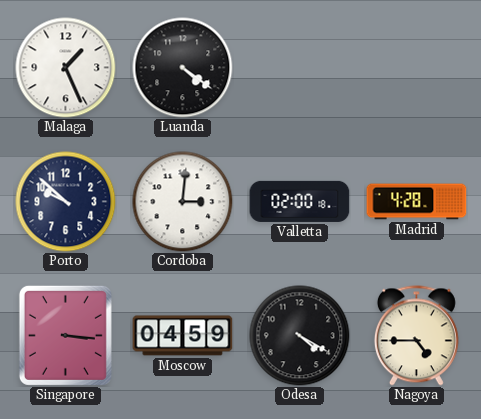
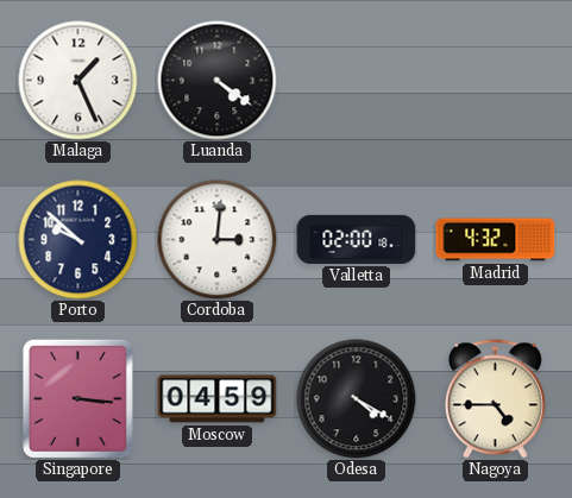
Madrid: 4:28 -> 4:32
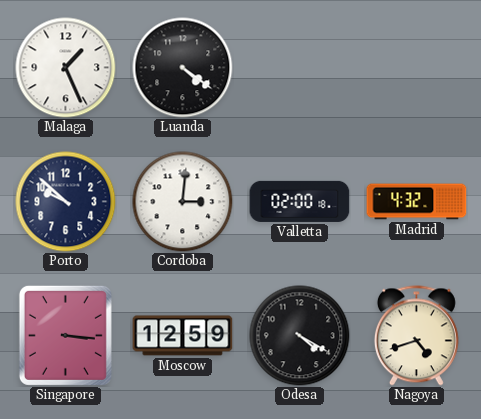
Moscow: 04:59 -> 12:59
Nagoya: 4:45 -> 4:42
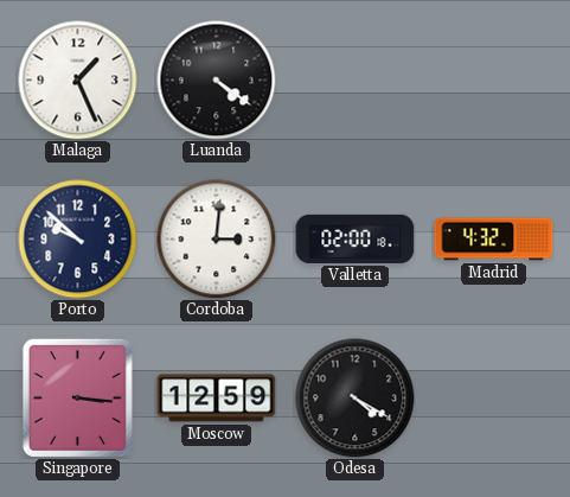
Nagoya: 4:42 -> none
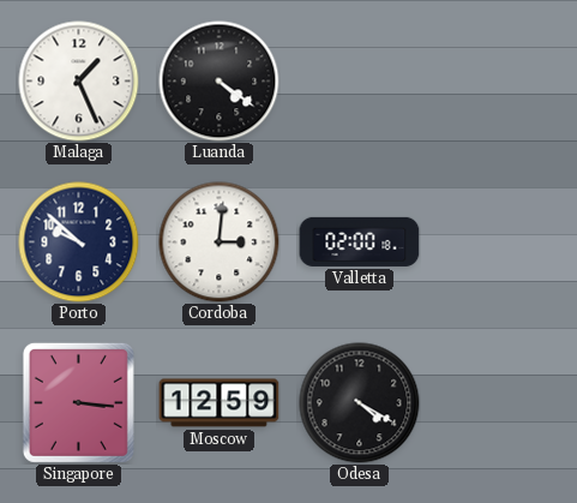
Madrid: 4:32 -> none
